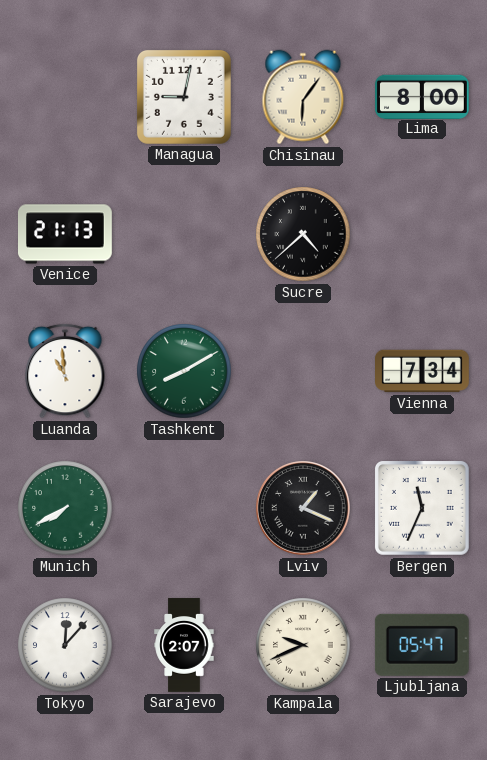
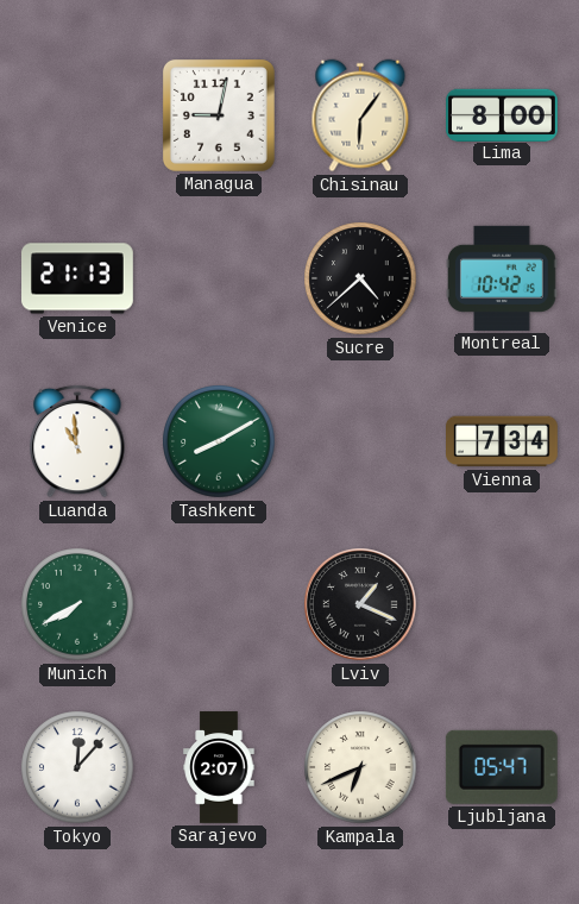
Montreal: none -> 10:42
Bergen: 11:34 -> none
Kampala: 9:41 -> 6:41
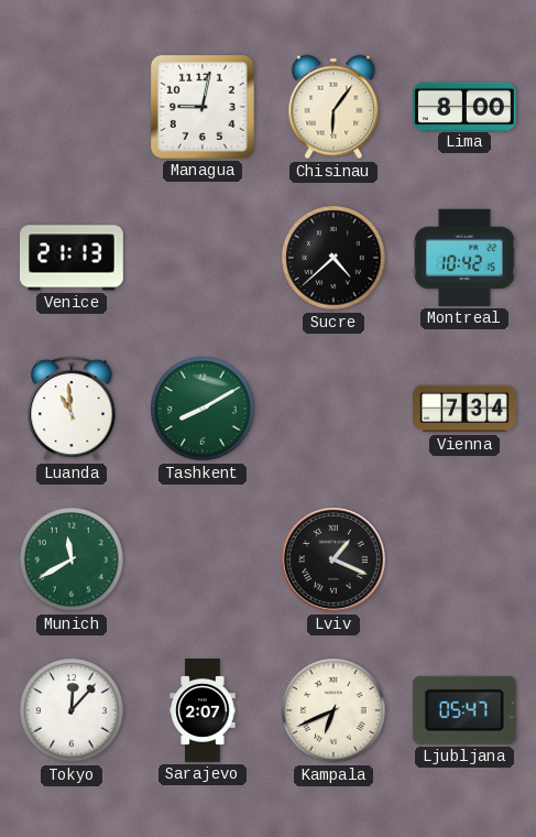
Munich: 7:40 -> 11:40
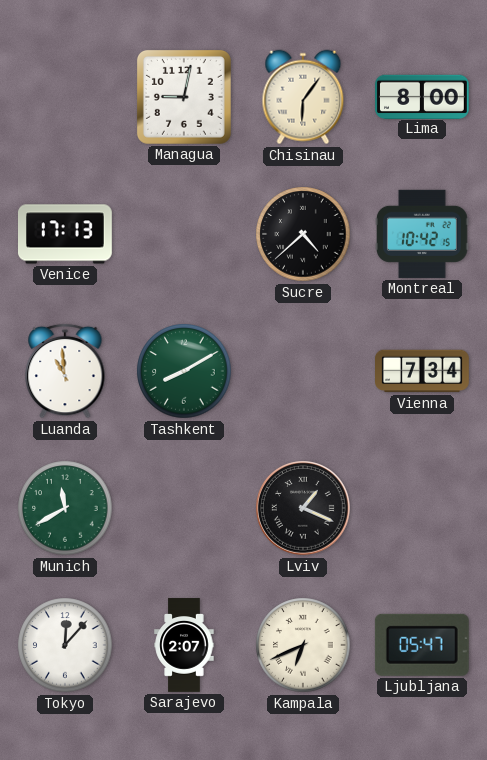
Venice: 21:13 -> 17:13
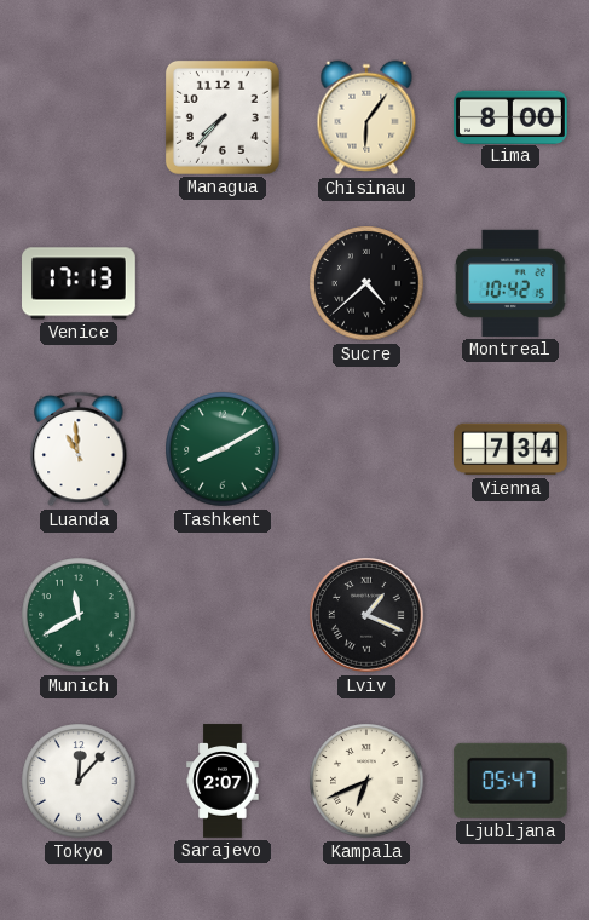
Managua: 9:02 -> 7:37
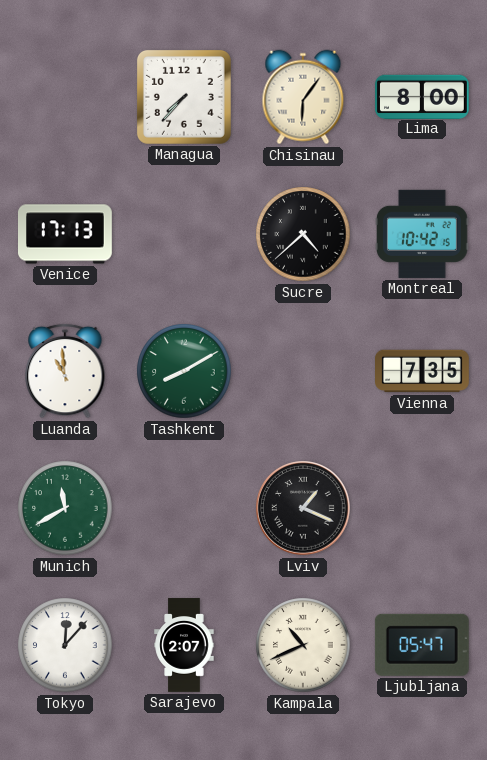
Vienna: 7:34 -> 7:35
Kampala: 6:41 -> 10:41
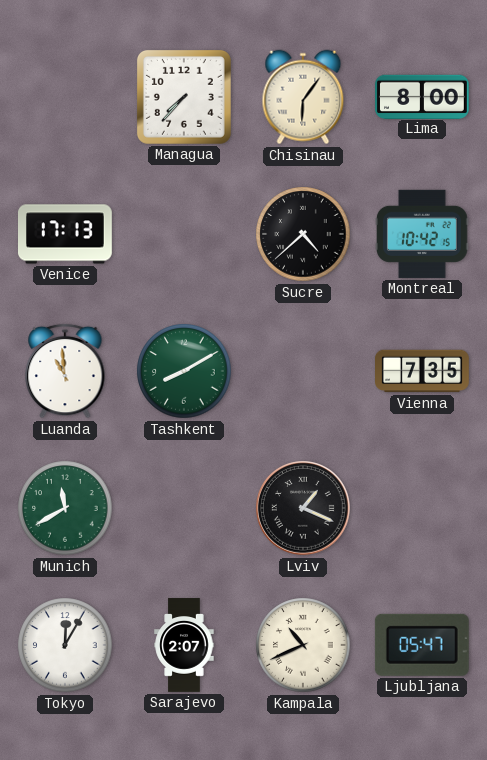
Tokyo: 12:07 -> 12:05
